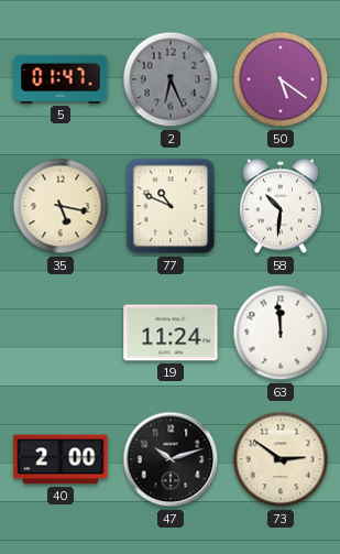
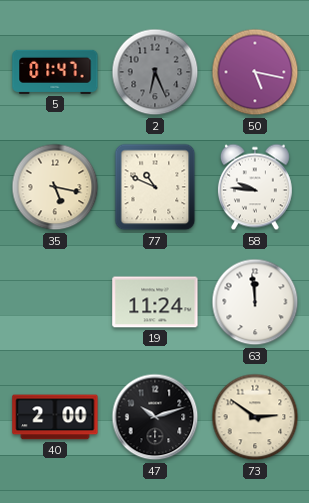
50: 5:21 -> 5:17
58: 10:31 -> 9:46
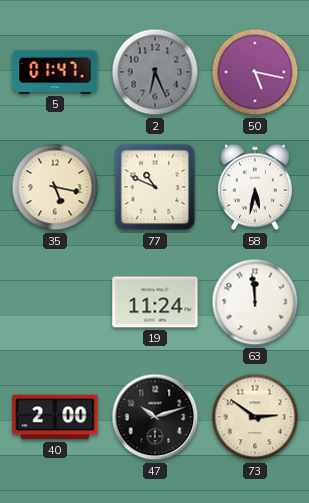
58: 9:46 -> 5:32
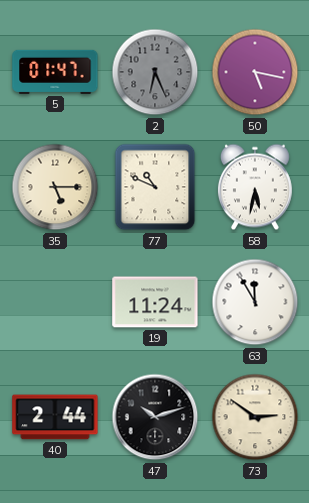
35: 5:17 -> 5:15
63: 11:59 -> 11:55
40: 2:00 -> 2:44
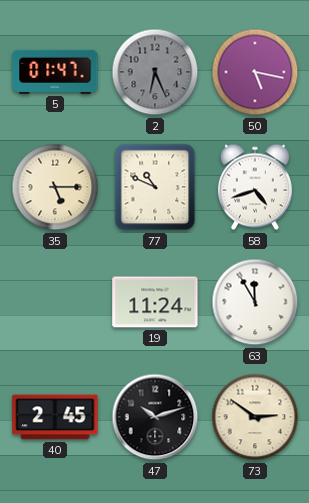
58: 5:32 -> 4:42
40: 2:44 -> 2:45
